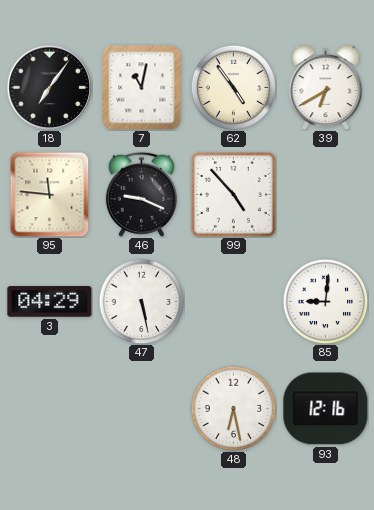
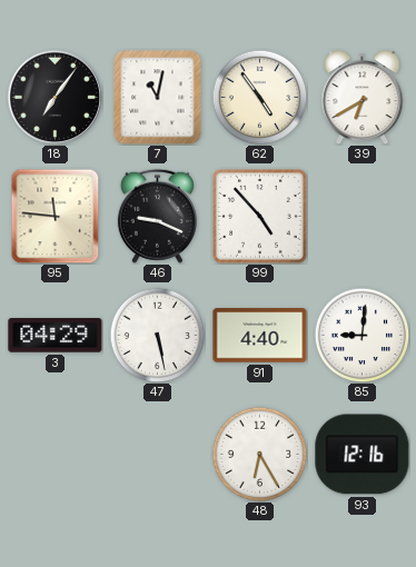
91: none -> 4:40
48: 6:28 -> 6:25
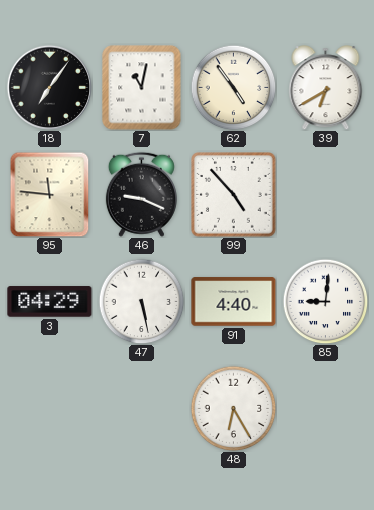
93: 12:16 -> none
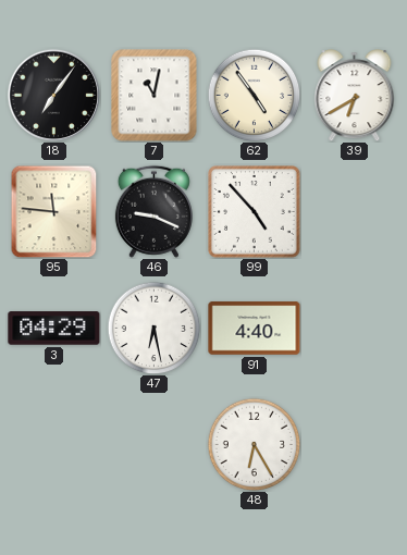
47: 5:28 -> 6:28
85: 9:01 -> none
